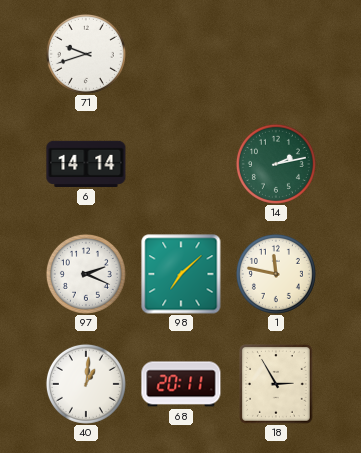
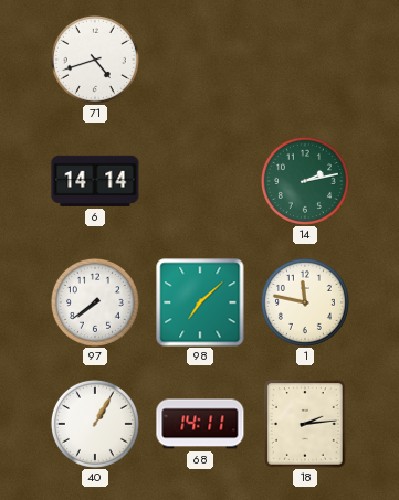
71: 9:42 -> 4:42
97: 2:19 -> 7:39
40: 1:01 -> 1:05
68: 20:11 -> 14:11
18: 2:55 -> 2:14
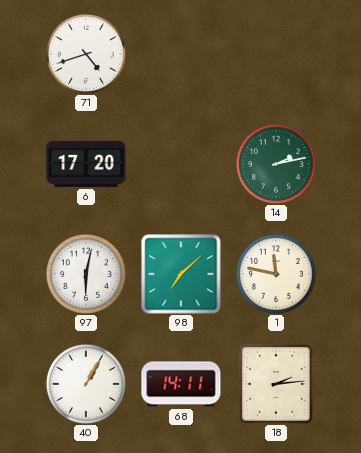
6: 14:14 -> 17:20
97: 7:39 -> 6:02
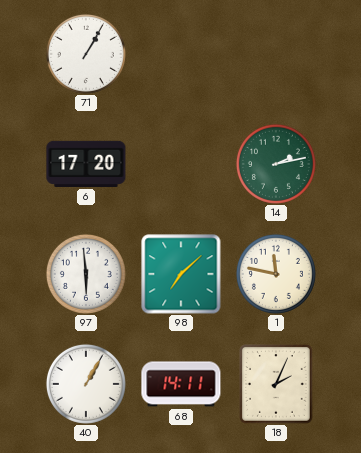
71: 4:42 -> 1:05
97: 6:02 -> 5:59
18: 2:14 -> 2:04
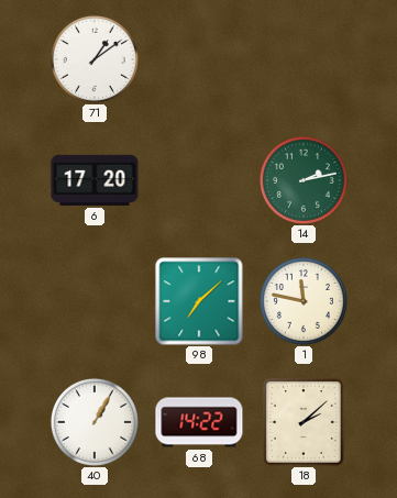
71: 1:05 -> 1:09
97: 5:59 -> none
68: 14:11 -> 14:22
18: 2:04 -> 2:08
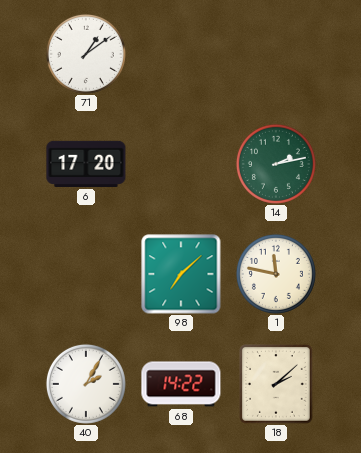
40: 1:05 -> 2:05
